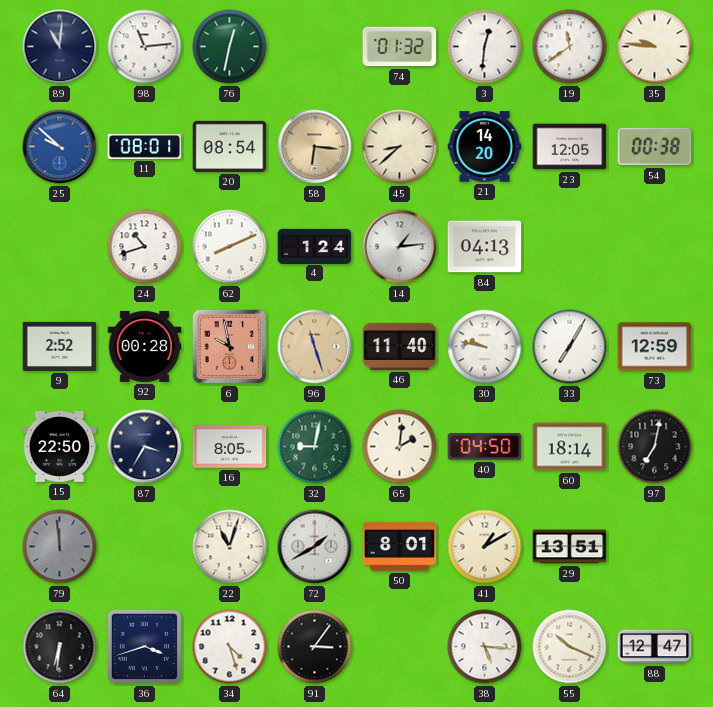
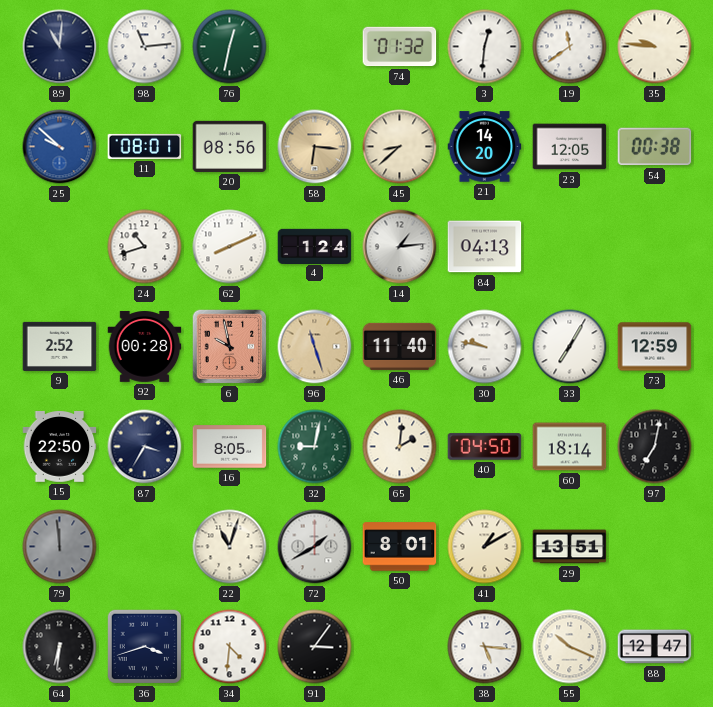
20: 08:54 -> 08:56
34: 4:27 -> 4:31
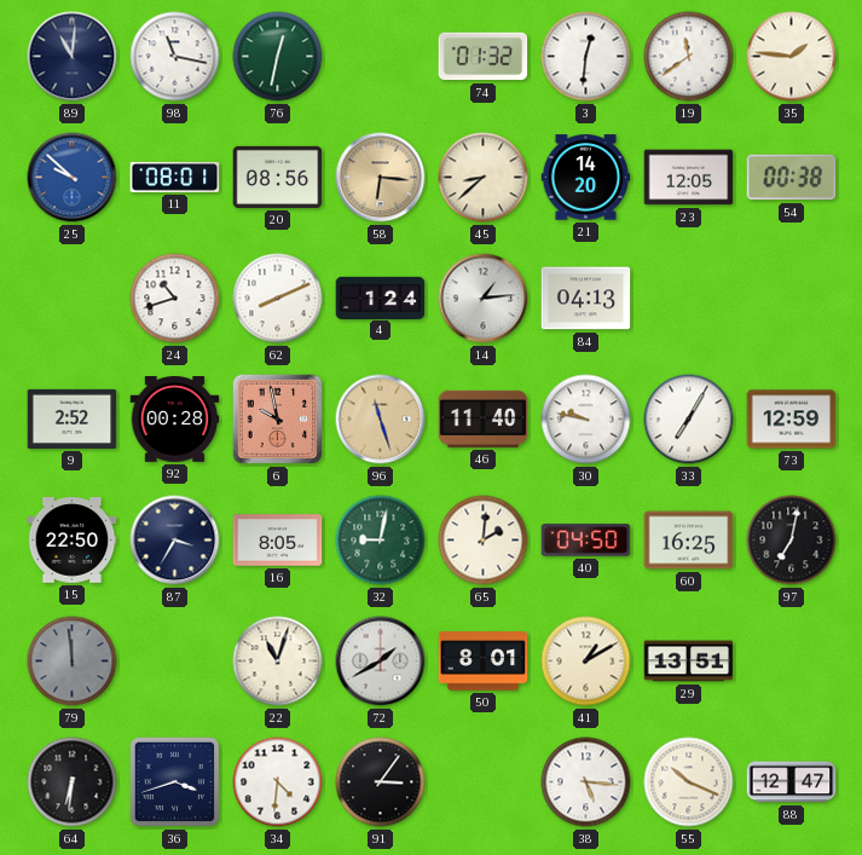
98: 11:14 -> 11:17
35: 9:46 -> 1:46
60: 18:14 -> 16:25
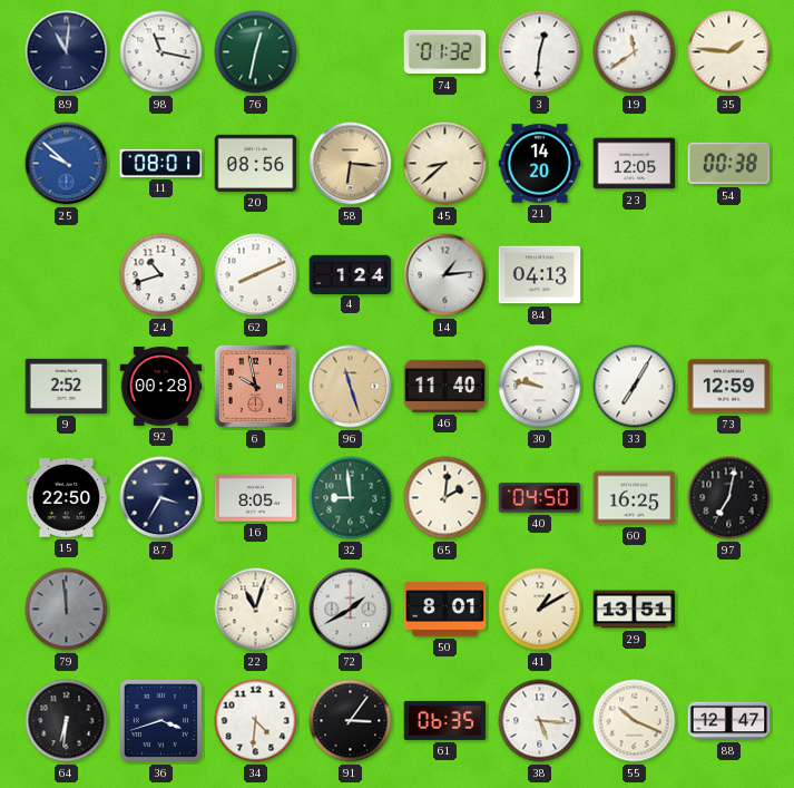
32: 9:02 -> 8:59
61: none -> 06:35
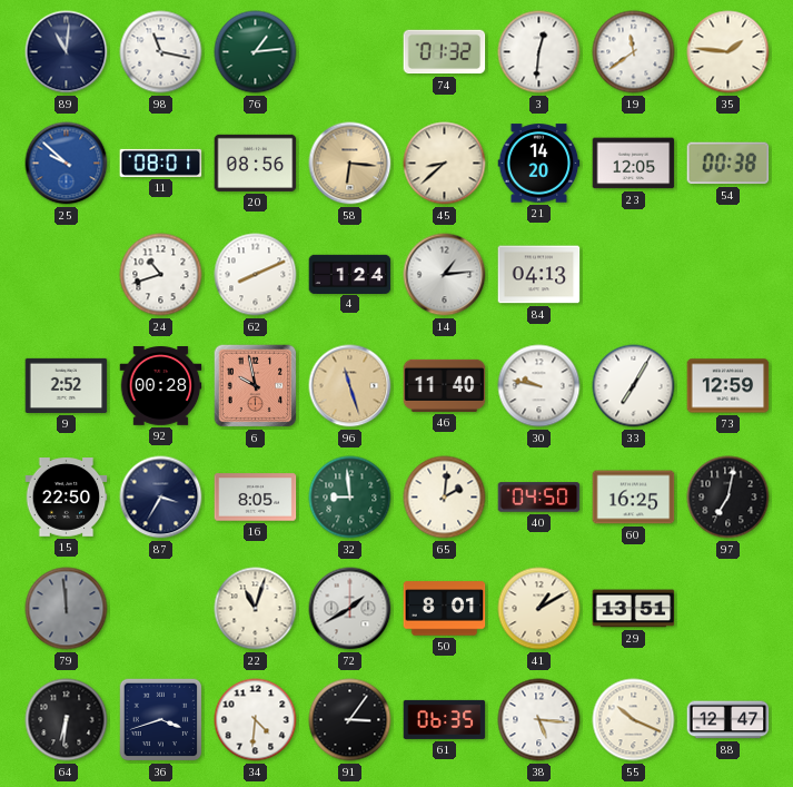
76: 12:32 -> 1:14
